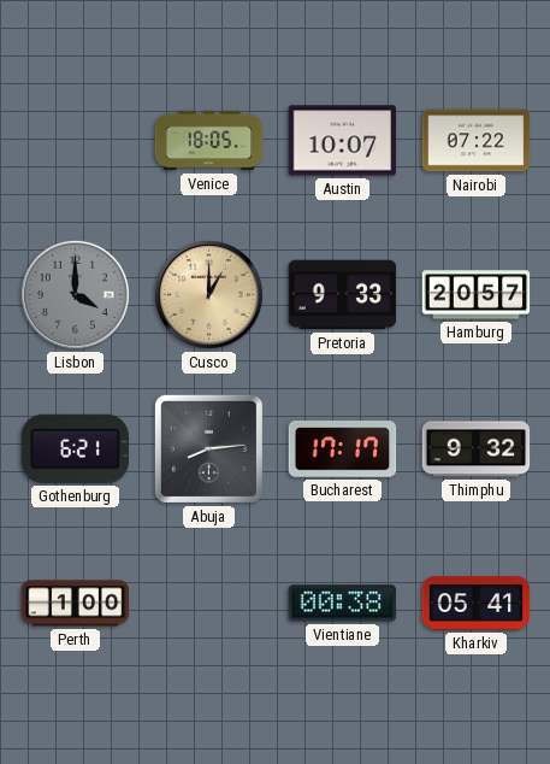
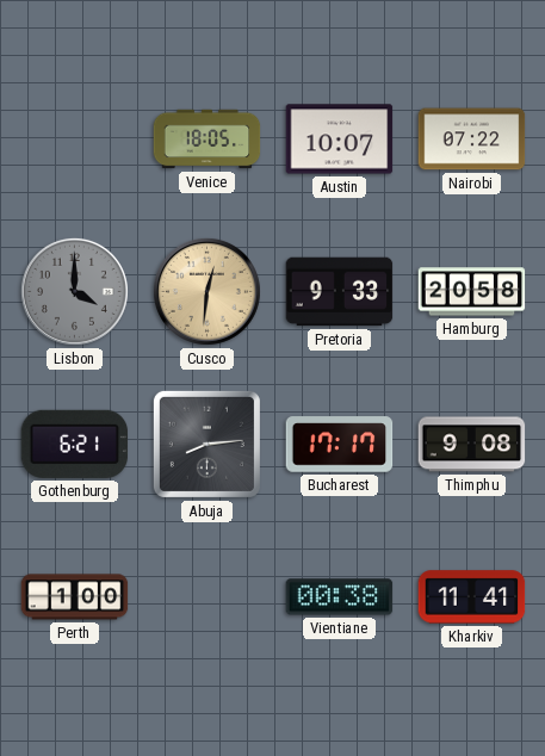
Cusco: 1:00 -> 12:31
Hamburg: 20:57 -> 20:58
Thimphu: 9:32 -> 9:08
Kharkiv: 05:41 -> 11:41
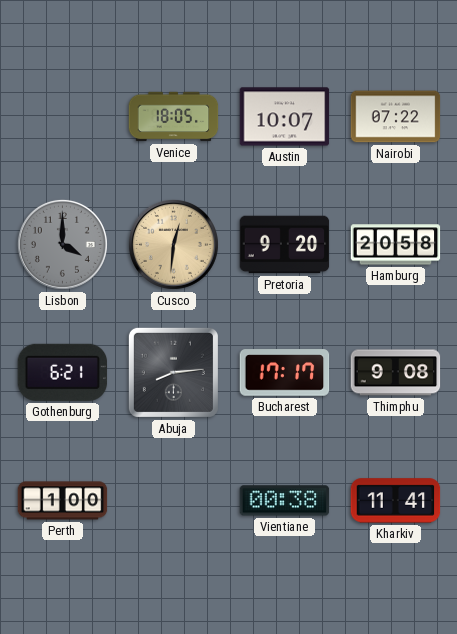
Pretoria: 9:33 -> 9:20
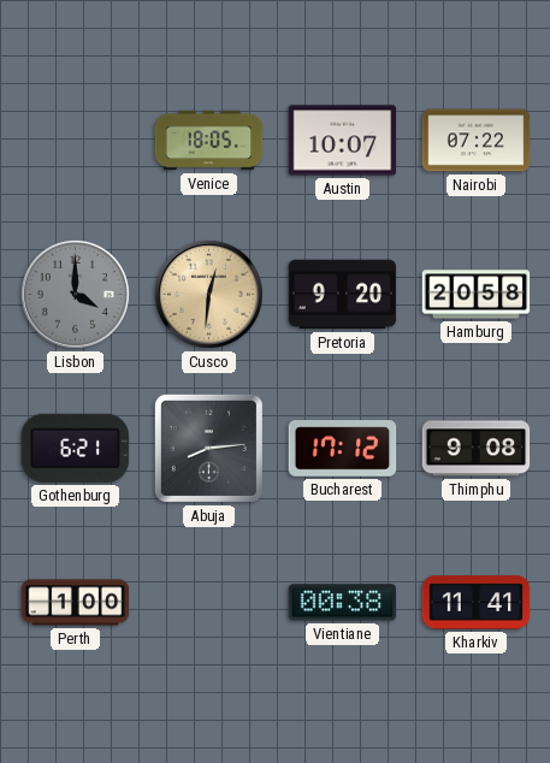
Bucharest: 17:17 -> 17:12
